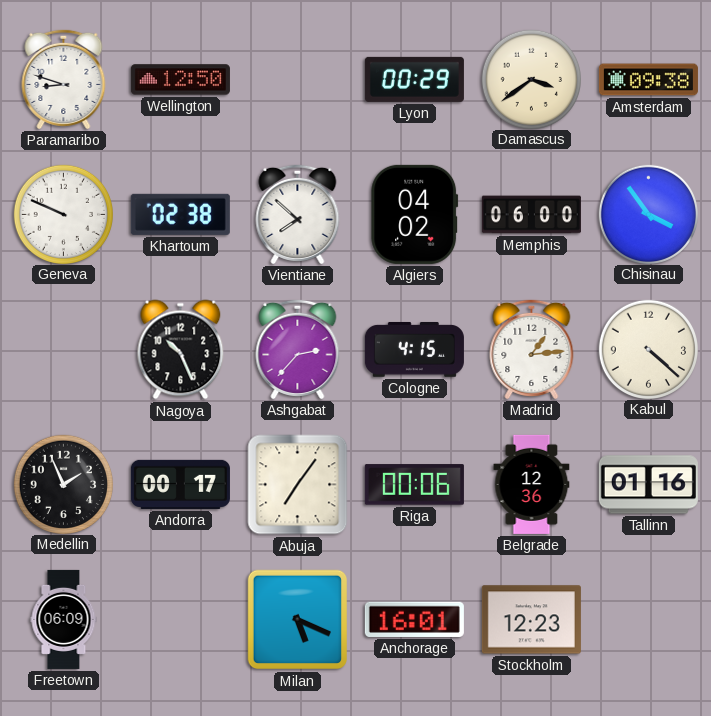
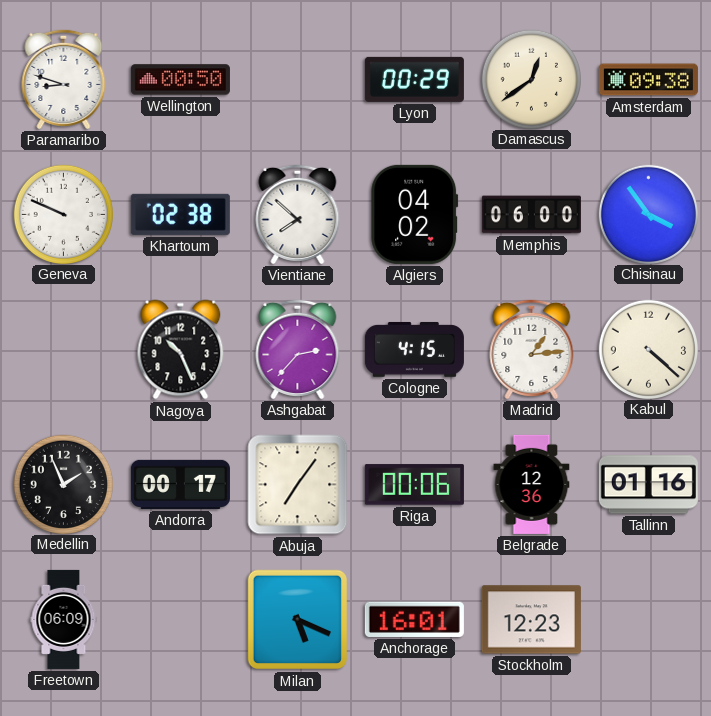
Wellington: 12:50 -> 00:50
Damascus: 3:39 -> 12:39
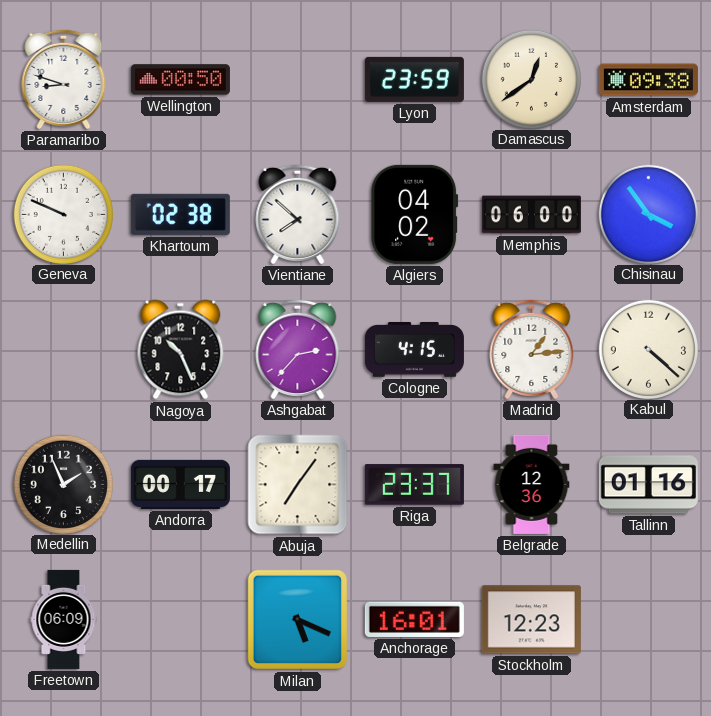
Lyon: 00:29 -> 23:59
Riga: 00:06 -> 23:37
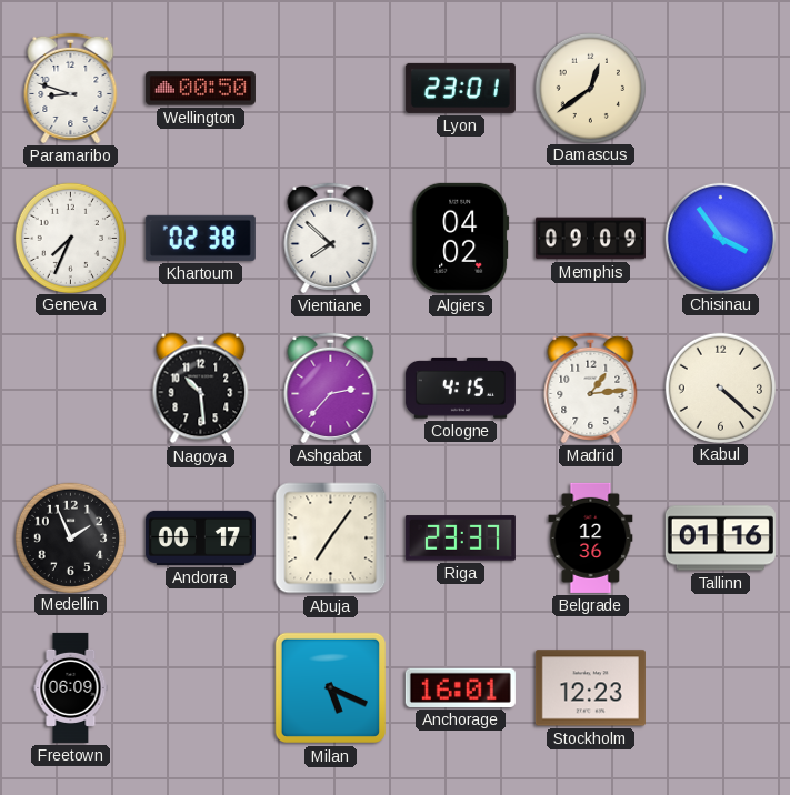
Lyon: 23:59 -> 23:01
Amsterdam: 09:38 -> none
Geneva: 9:49 -> 7:34
Memphis: 06:00 -> 09:09
Nagoya: 10:26 -> 10:29
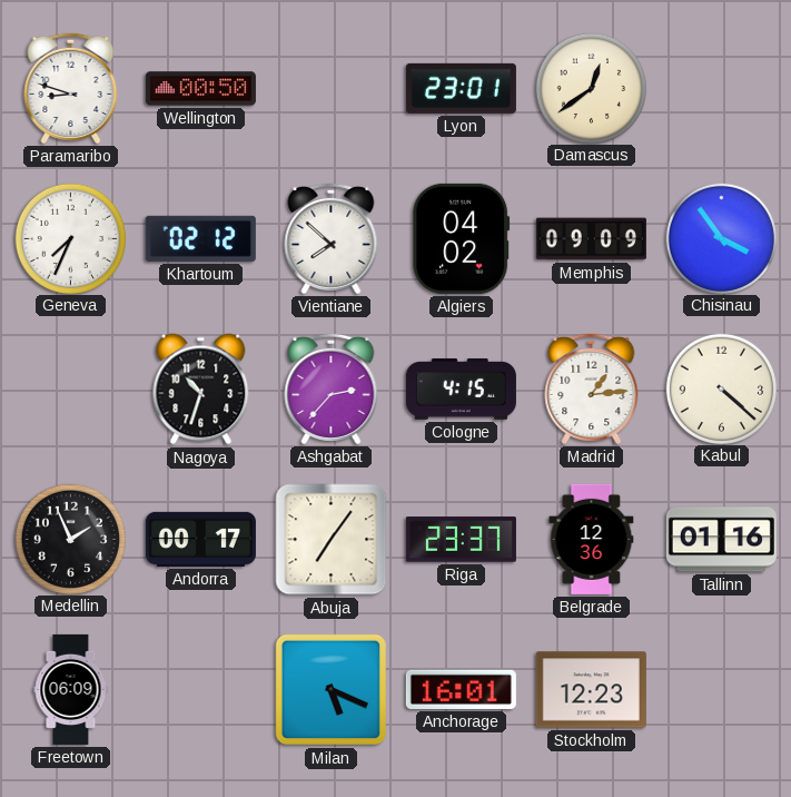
Khartoum: 02:38 -> 02:12
Nagoya: 10:29 -> 10:33
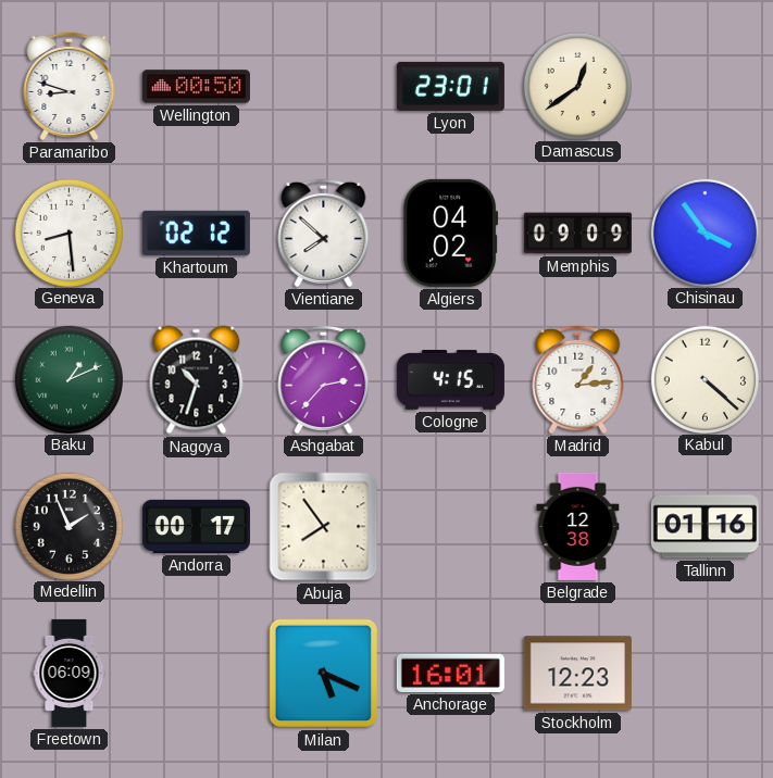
Geneva: 7:34 -> 8:29
Baku: none -> 1:11
Abuja: 7:06 -> 7:54
Riga: 23:37 -> none
Belgrade: 12:36 -> 12:38
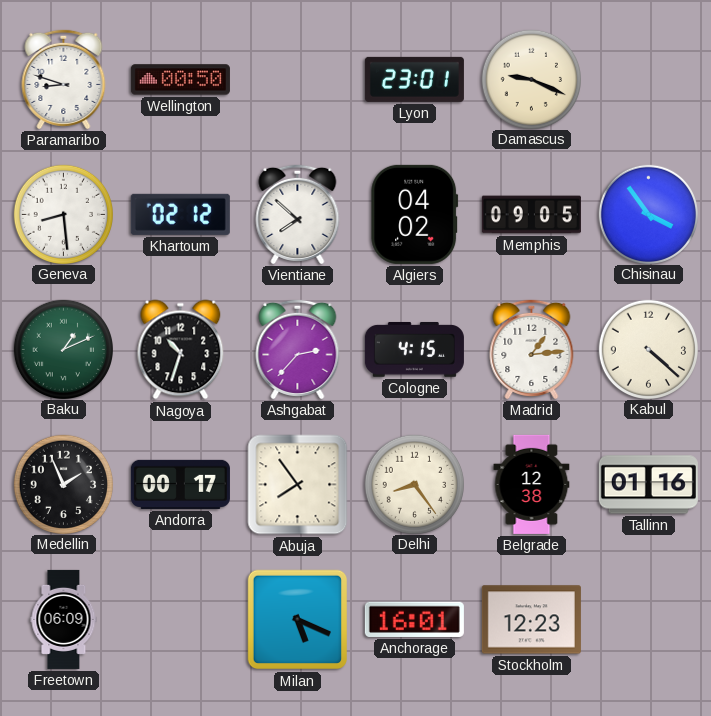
Damascus: 12:39 -> 9:19
Memphis: 09:09 -> 09:05
Delhi: none -> 8:24
